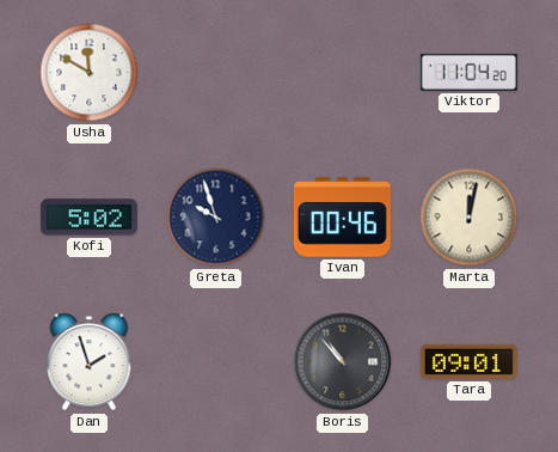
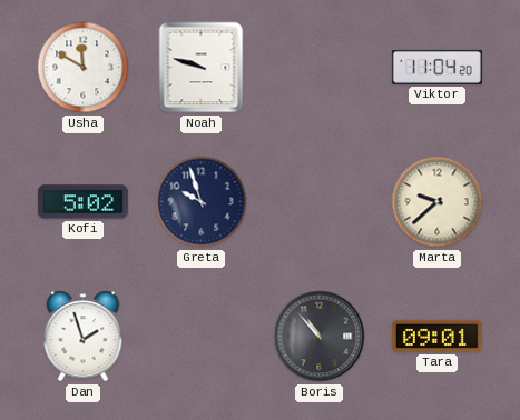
Noah: none -> 9:48
Ivan: 00:46 -> none
Marta: 12:02 -> 9:38
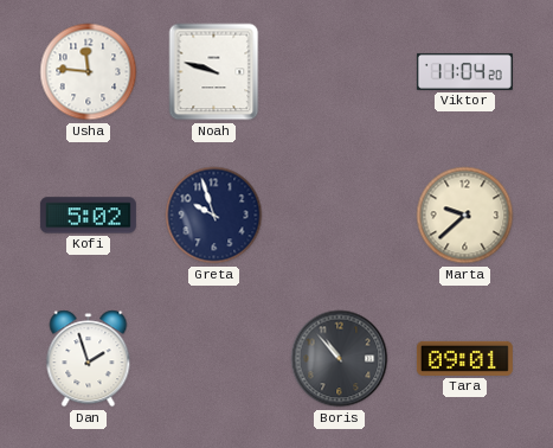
Usha: 11:50 -> 11:46
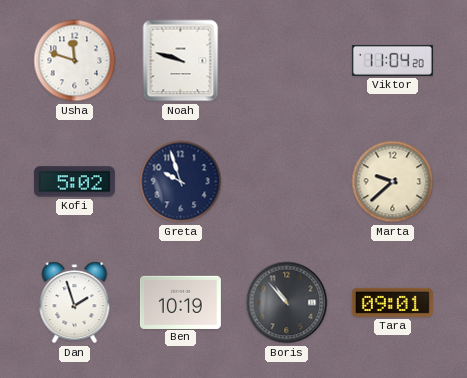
Usha: 11:46 -> 11:48
Ben: none -> 10:19
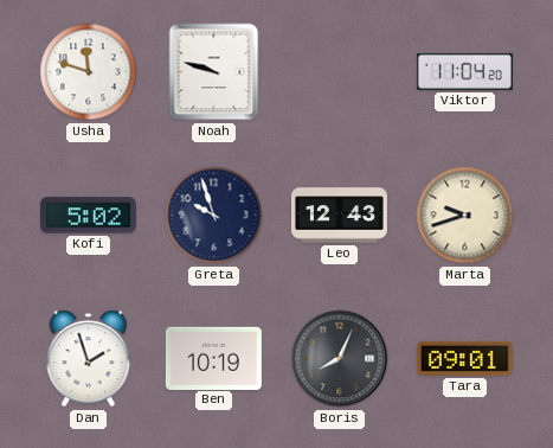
Leo: none -> 12:43
Marta: 9:38 -> 9:42
Boris: 10:53 -> 8:04
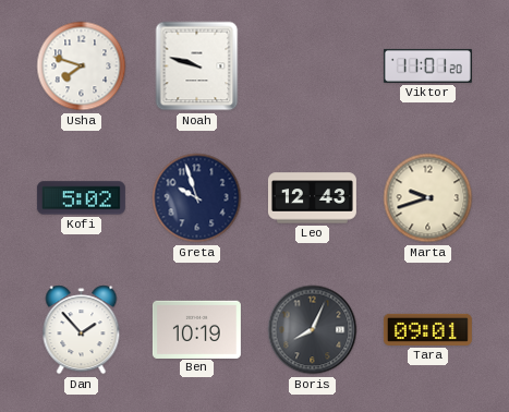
Usha: 11:48 -> 7:48
Viktor: 11:04 -> 11:01
Dan: 1:57 -> 1:53
